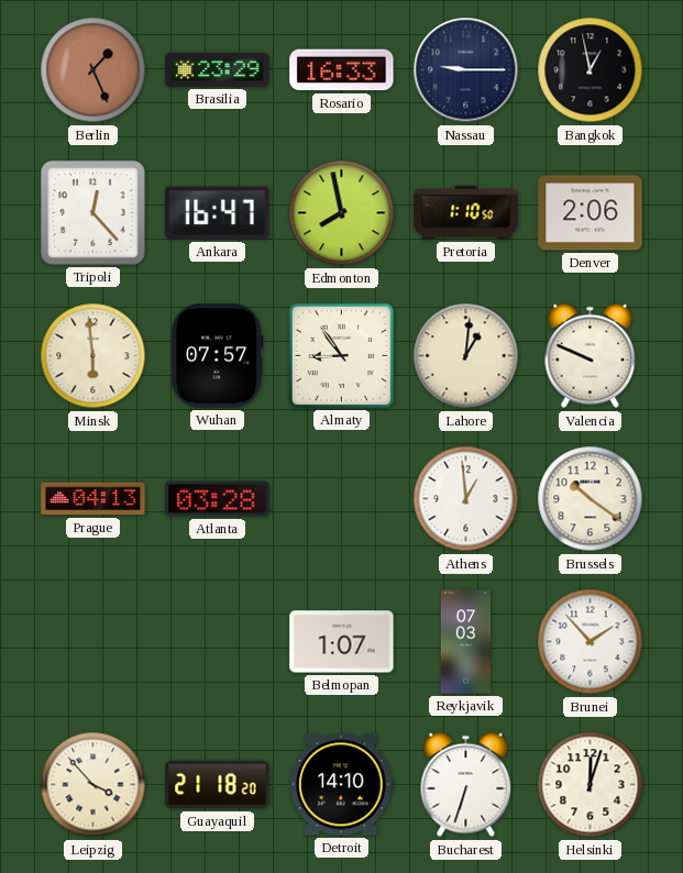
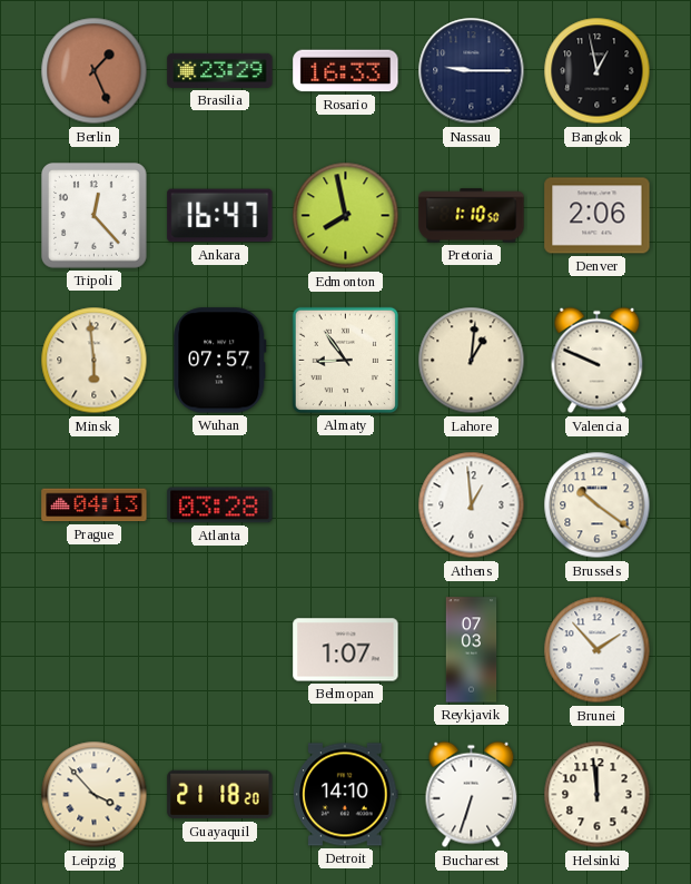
Helsinki: 12:03 -> 11:59
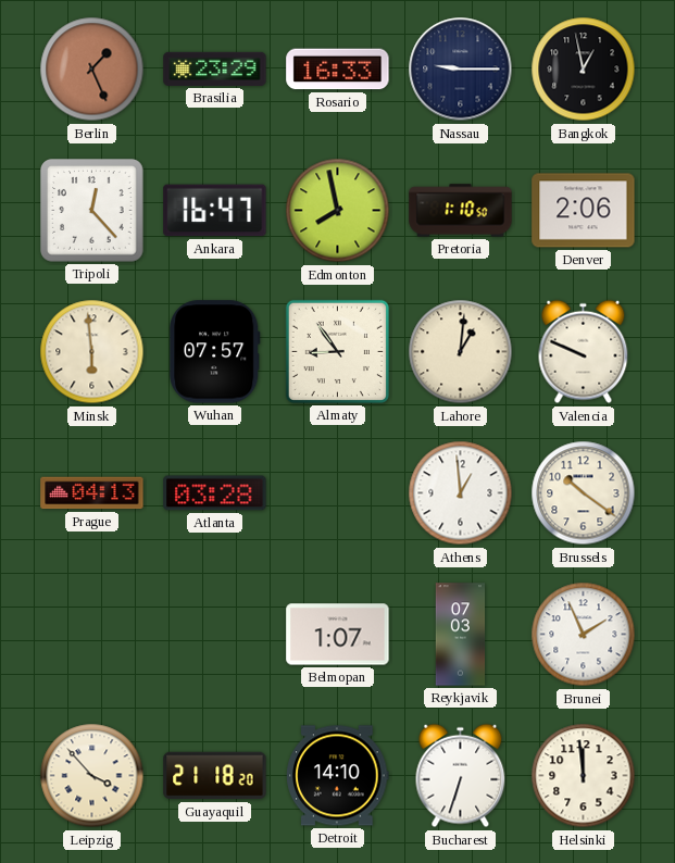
Brunei: 1:53 -> 1:56
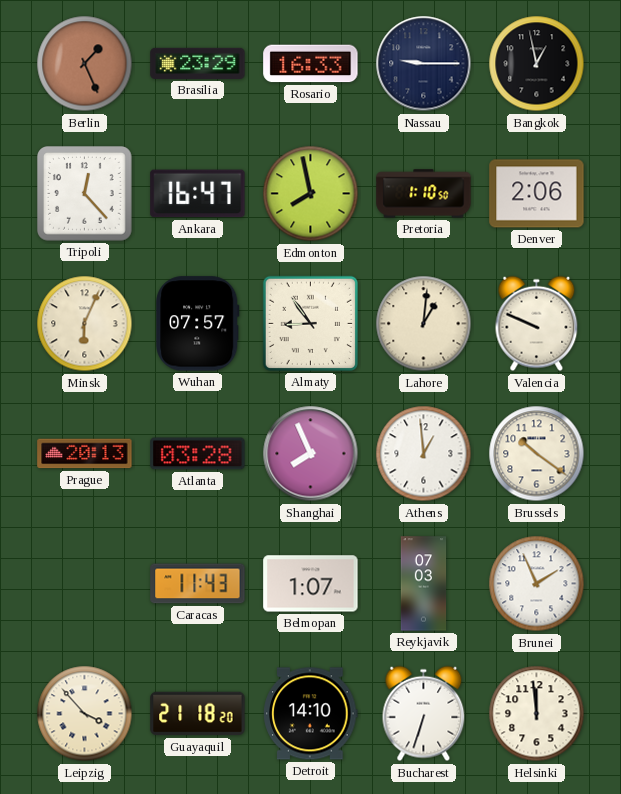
Minsk: 5:59 -> 6:04
Prague: 04:13 -> 20:13
Shanghai: none -> 7:56
Caracas: none -> 11:43
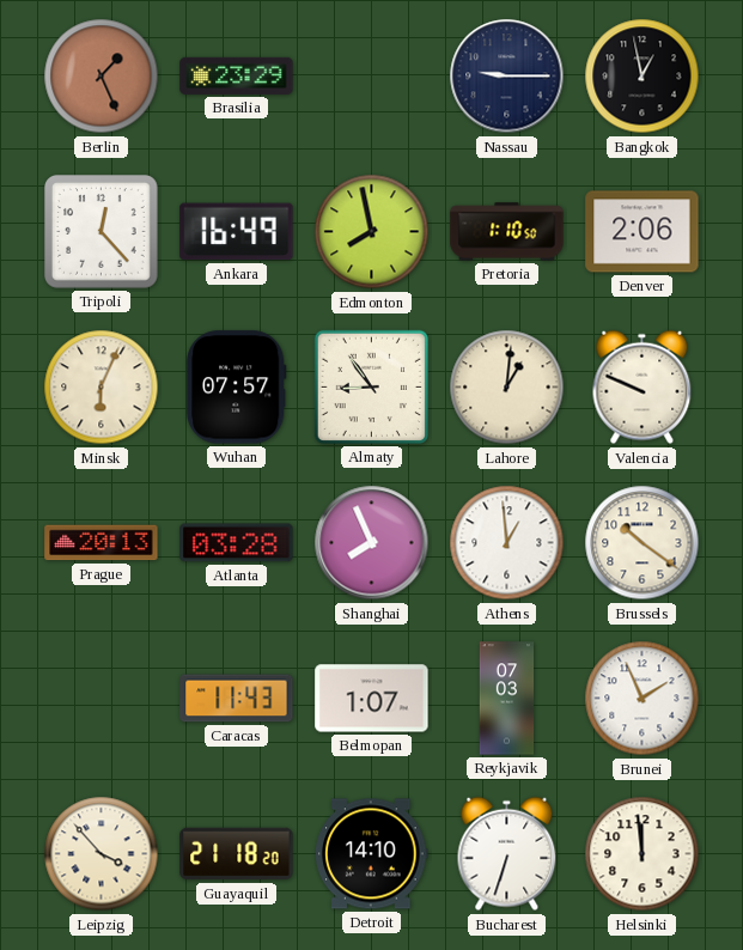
Rosario: 16:33 -> none
Ankara: 16:47 -> 16:49
